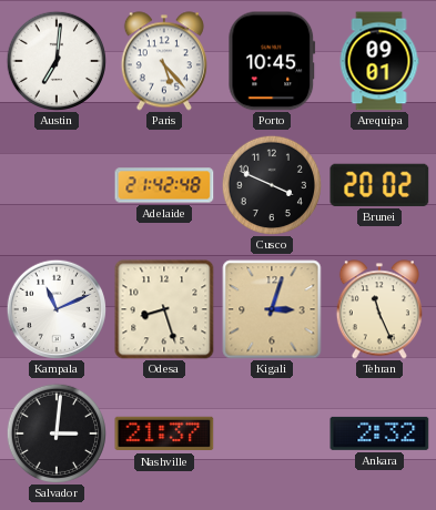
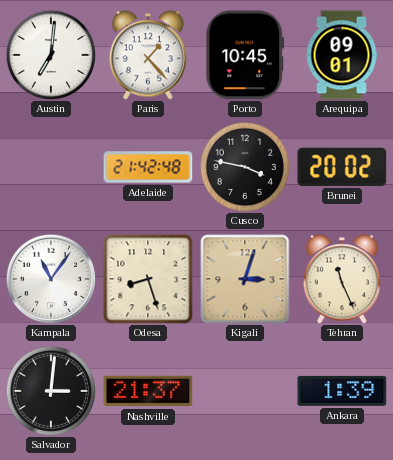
Paris: 5:23 -> 1:23
Cusco: 3:49 -> 3:47
Kampala: 11:11 -> 11:06
Ankara: 2:32 -> 1:39
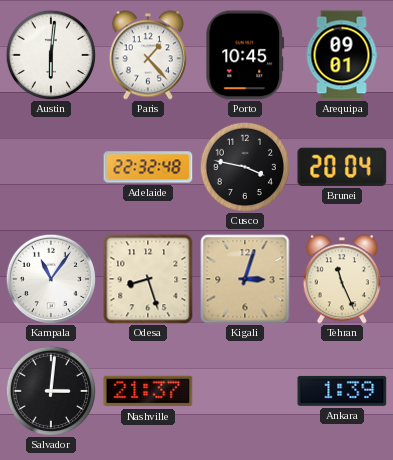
Austin: 7:01 -> 6:01
Adelaide: 21:42 -> 22:32
Brunei: 20:02 -> 20:04
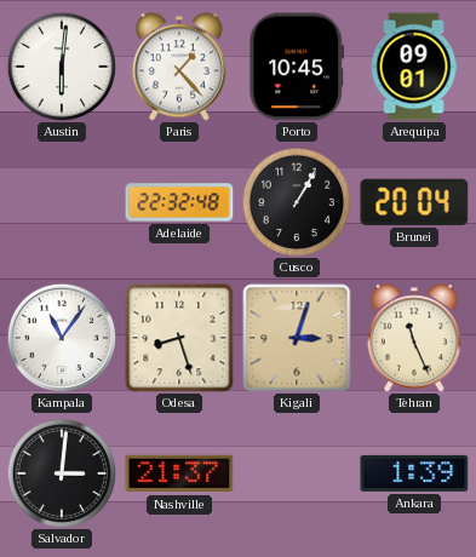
Cusco: 3:47 -> 1:05
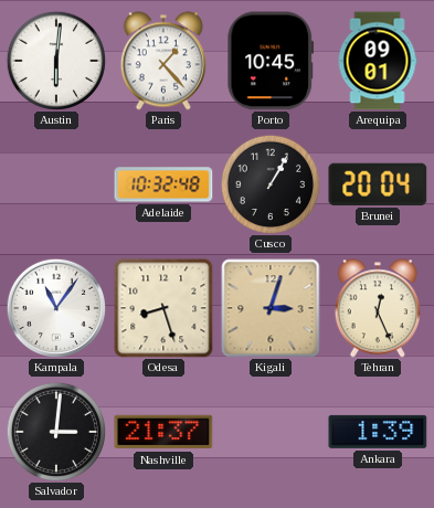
Adelaide: 22:32 -> 10:32
Tehran: 11:26 -> 12:26
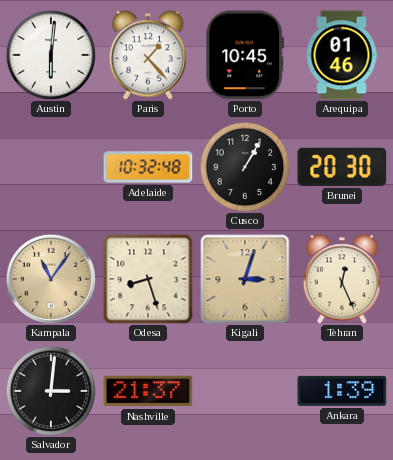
Arequipa: 09:01 -> 01:46
Brunei: 20:04 -> 20:30
Kampala dial: white -> champagne
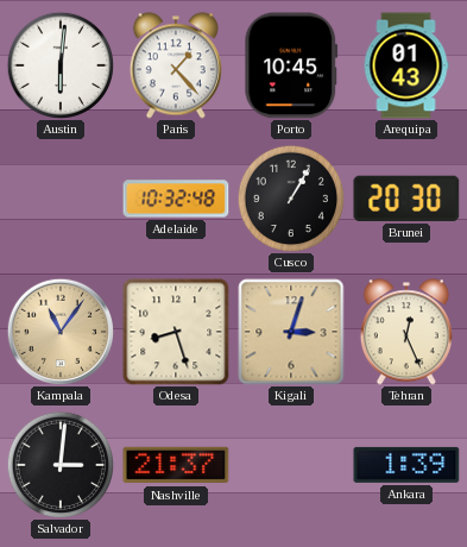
Arequipa: 01:46 -> 01:43
